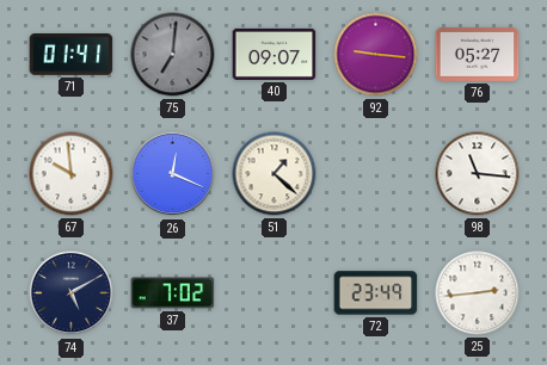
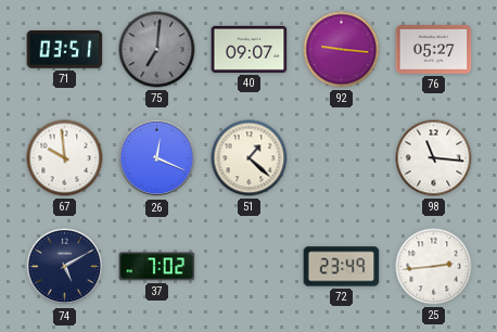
71: 01:41 -> 03:51
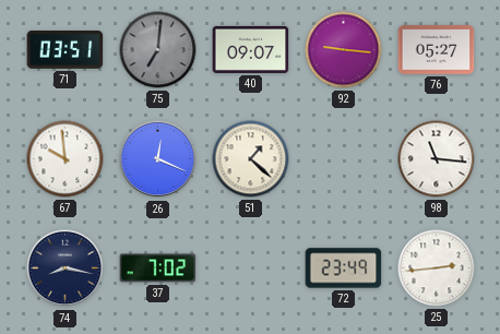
74: 5:10 -> 8:17
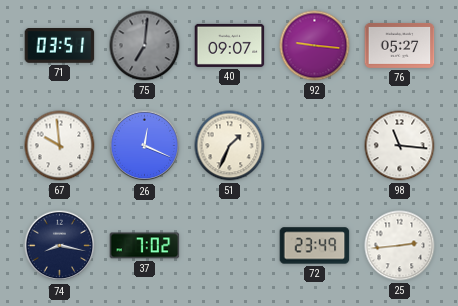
51: 1:22 -> 1:34
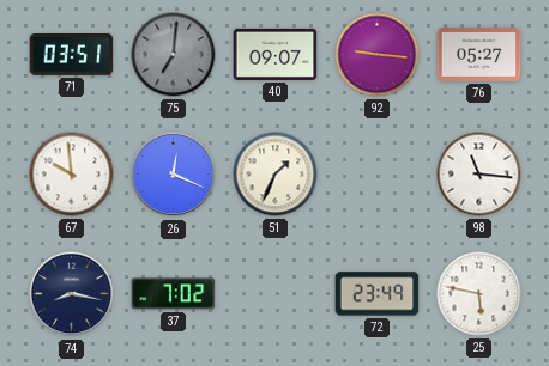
25: 2:44 -> 5:47
